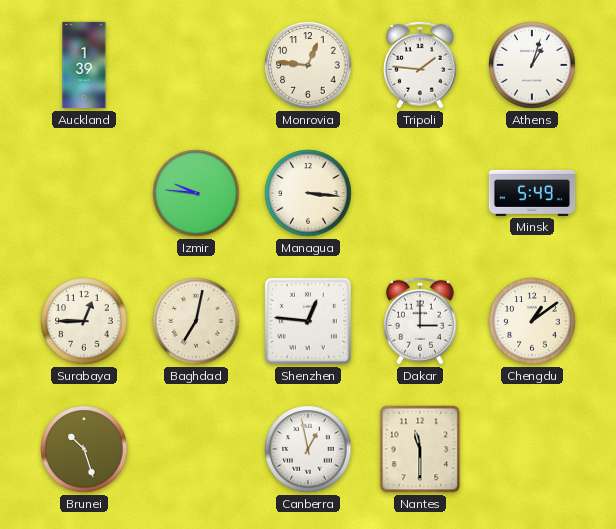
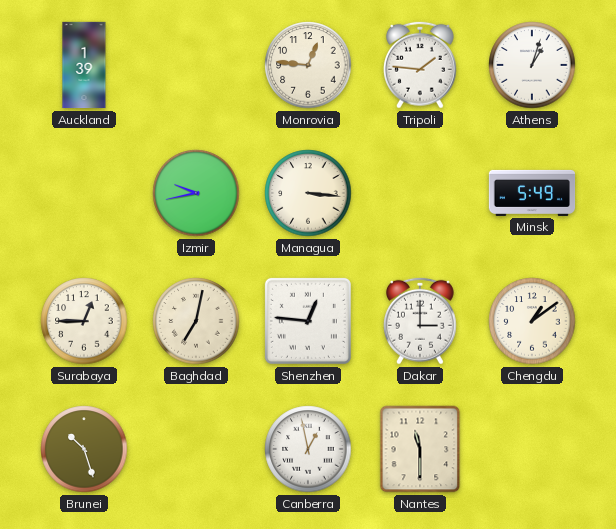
Izmir: 9:46 -> 9:43
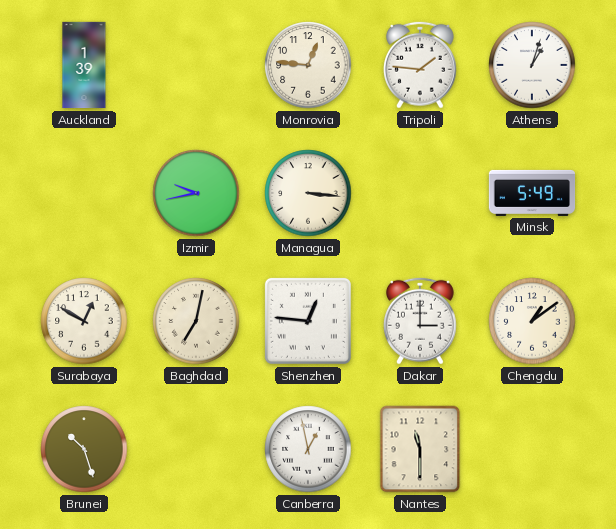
Surabaya: 12:45 -> 12:50
